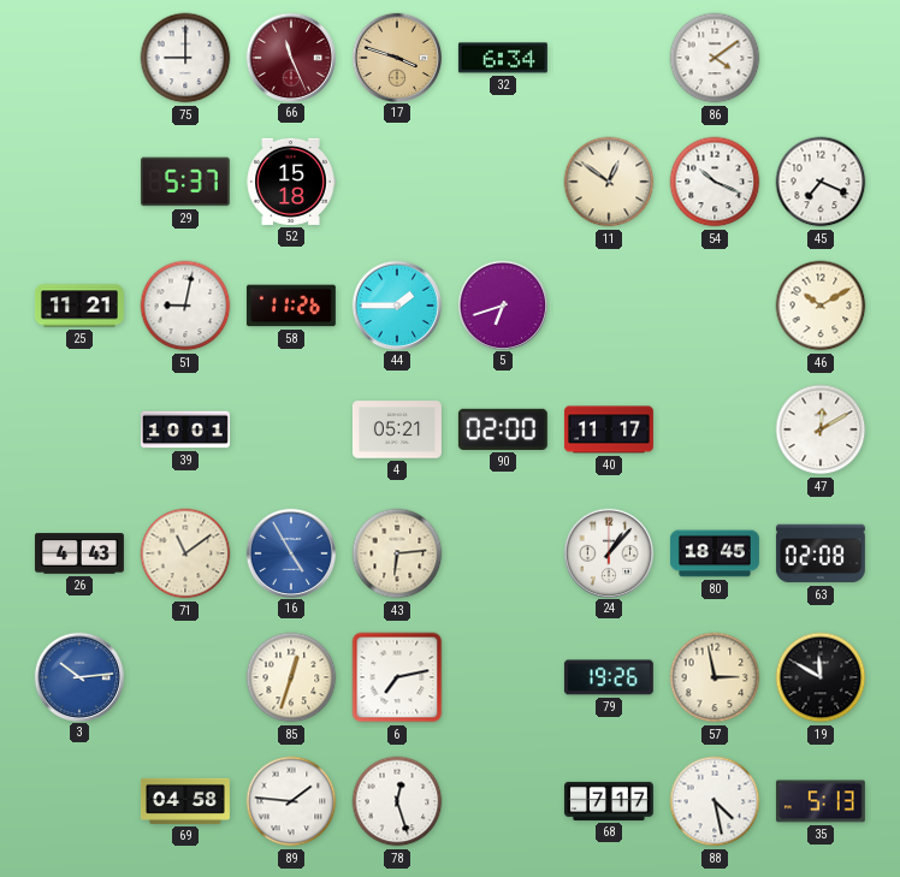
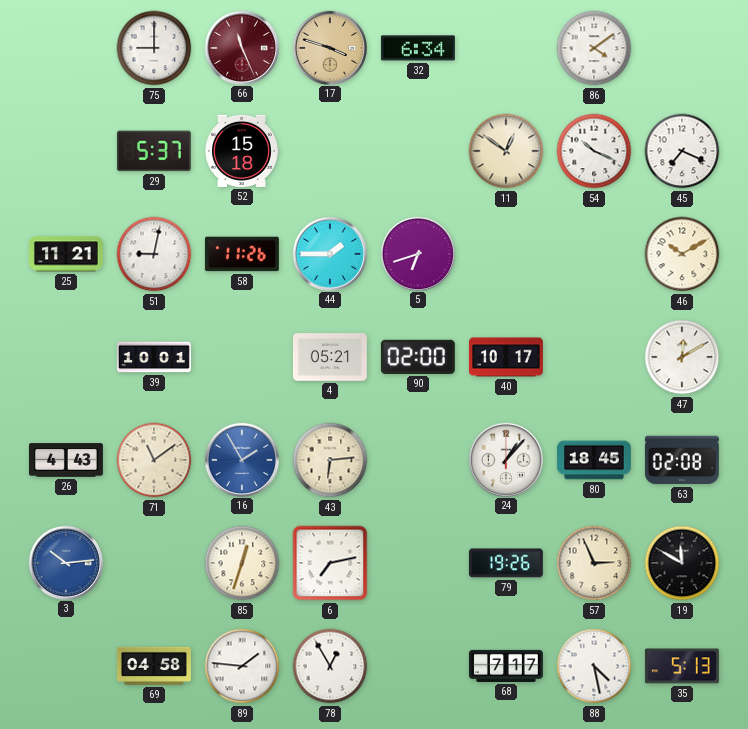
40: 11:17 -> 10:17
16: 4:55 -> 1:55
57: 2:58 -> 2:56
78: 12:27 -> 12:55
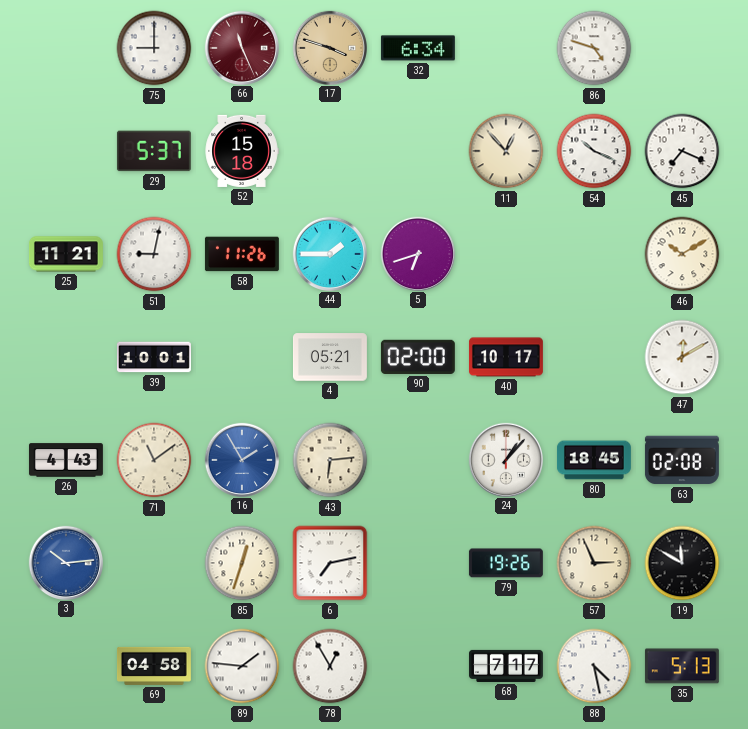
86: 4:09 -> 4:48
11: 12:51 -> 12:53
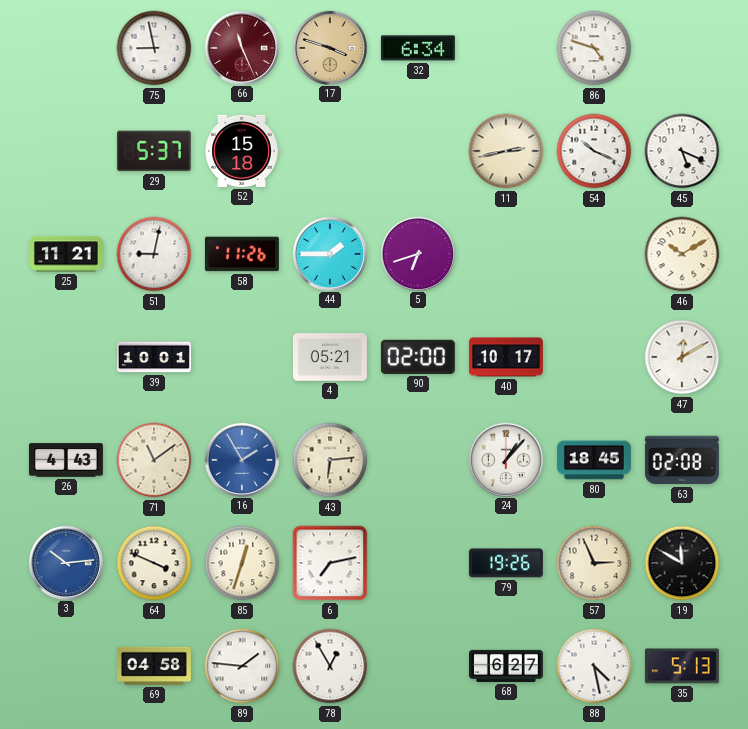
75: 9:00 -> 8:58
11: 12:53 -> 2:43
45: 7:19 -> 5:19
64: none -> 3:49
68: 7:17 -> 6:27
